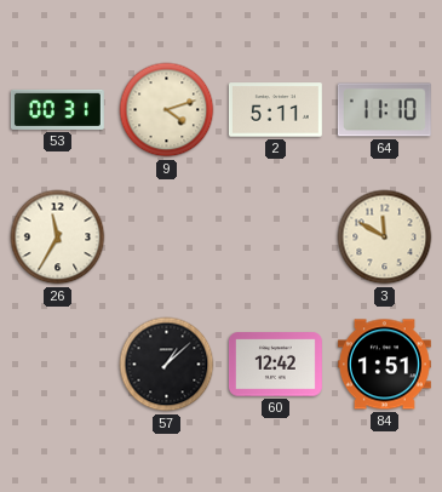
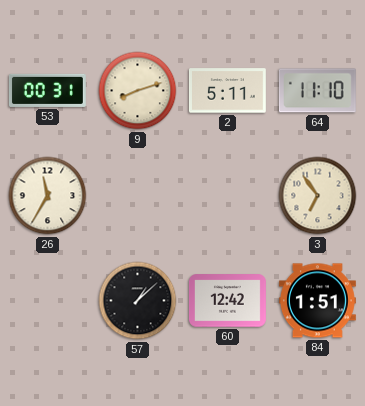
9: 4:12 -> 8:12
3: 11:50 -> 6:54
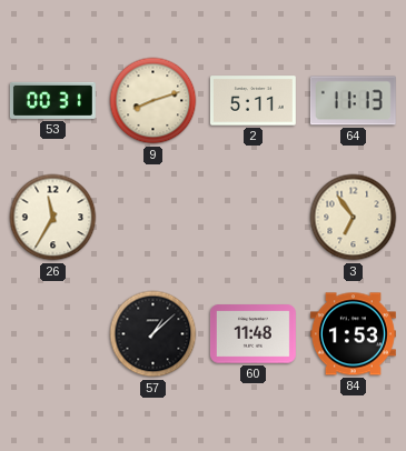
64: 11:10 -> 11:13
60: 12:42 -> 11:48
84: 1:51 -> 1:53
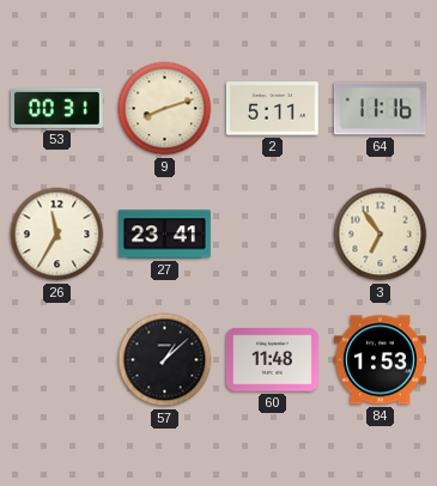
64: 11:13 -> 11:16
27: none -> 23:41
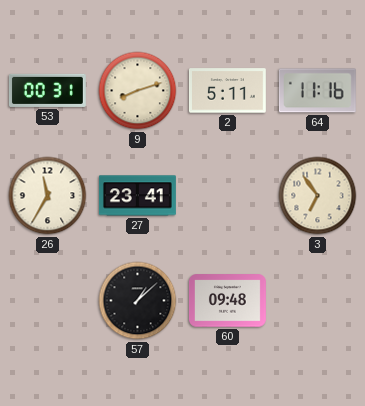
60: 11:48 -> 09:48
84: 1:53 -> none
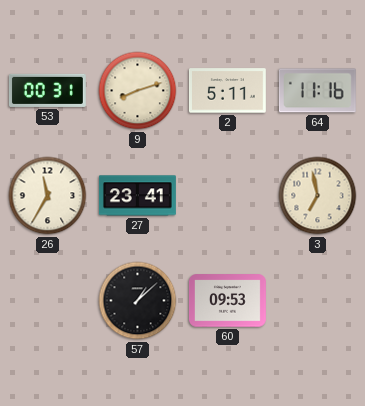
3: 6:54 -> 6:58
60: 09:48 -> 09:53
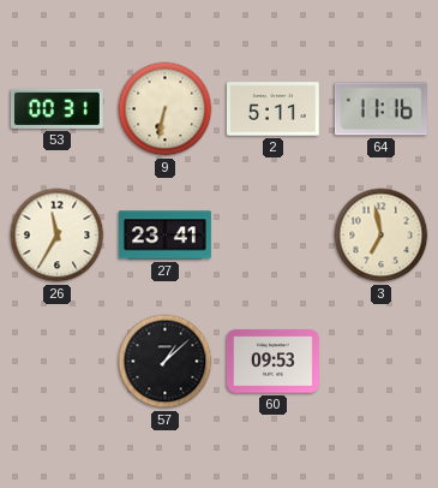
9: 8:12 -> 6:32
